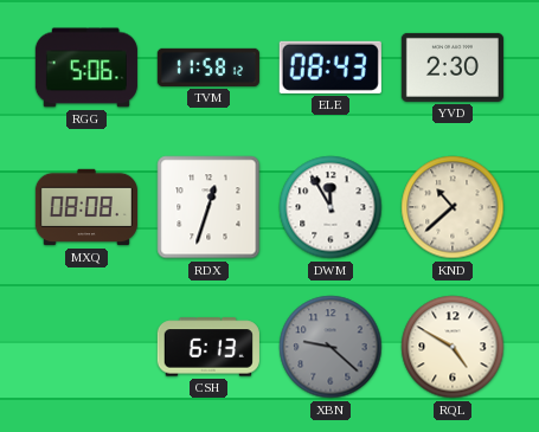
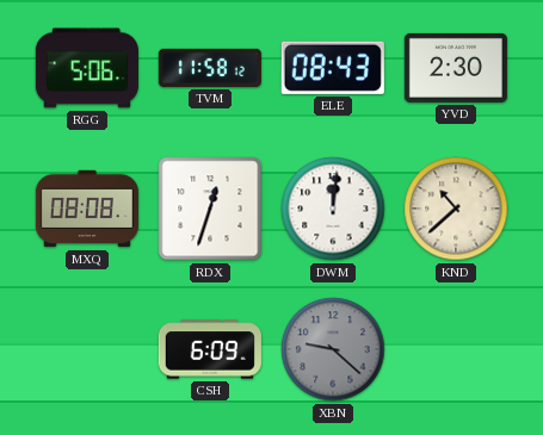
DWM: 11:55 -> 12:01
CSH: 6:13 -> 6:09
RQL: 4:50 -> none
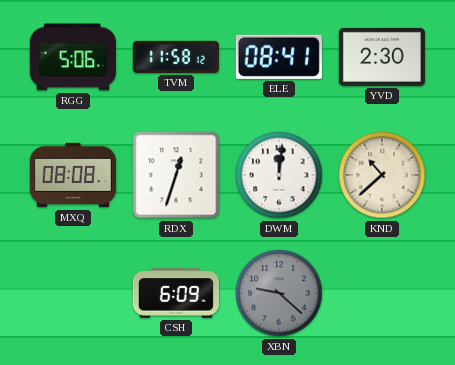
ELE: 08:43 -> 08:41
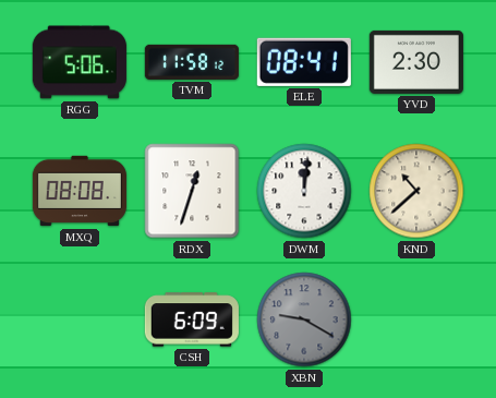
XBN: 9:22 -> 9:20
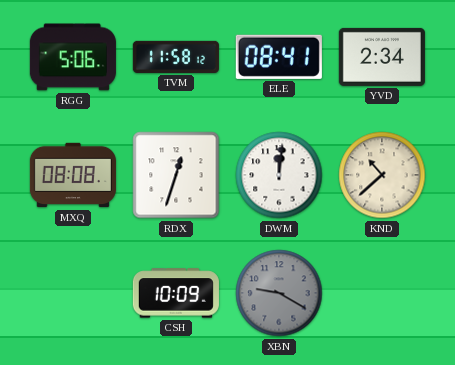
YVD: 2:30 -> 2:34
CSH: 6:09 -> 10:09
